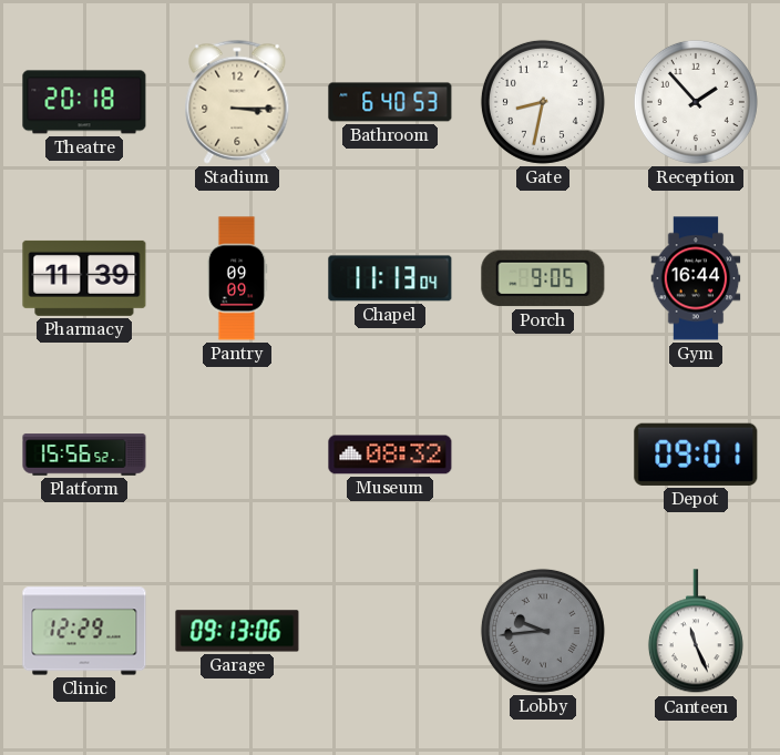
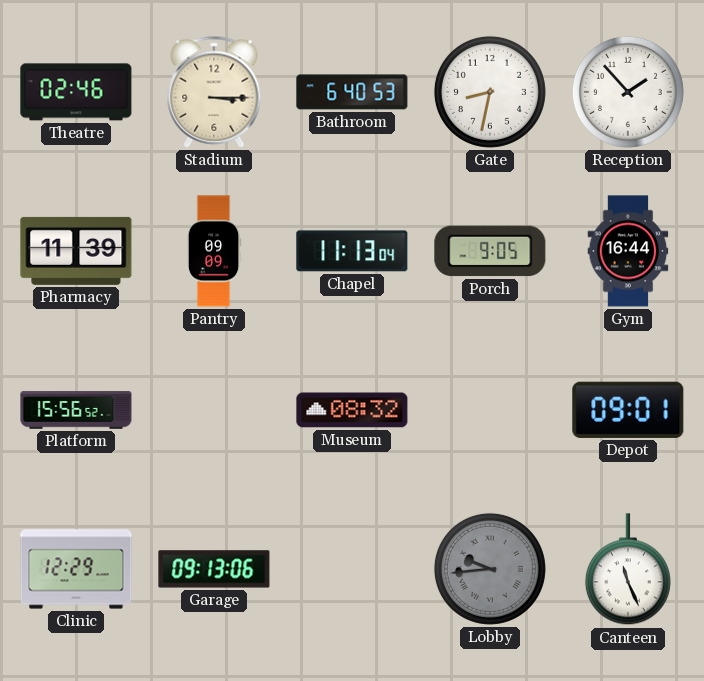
Theatre: 20:18 -> 02:46
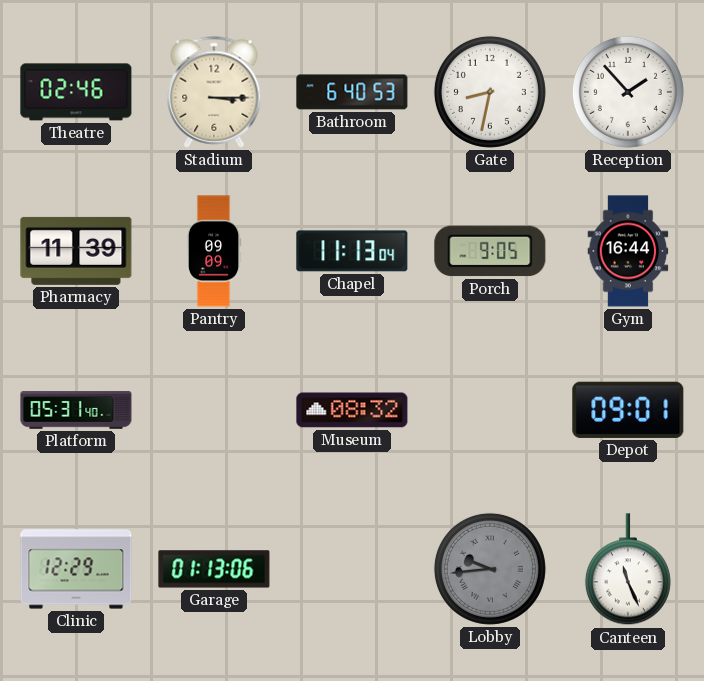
Platform: 15:56 -> 05:31
Garage: 09:13 -> 01:13
